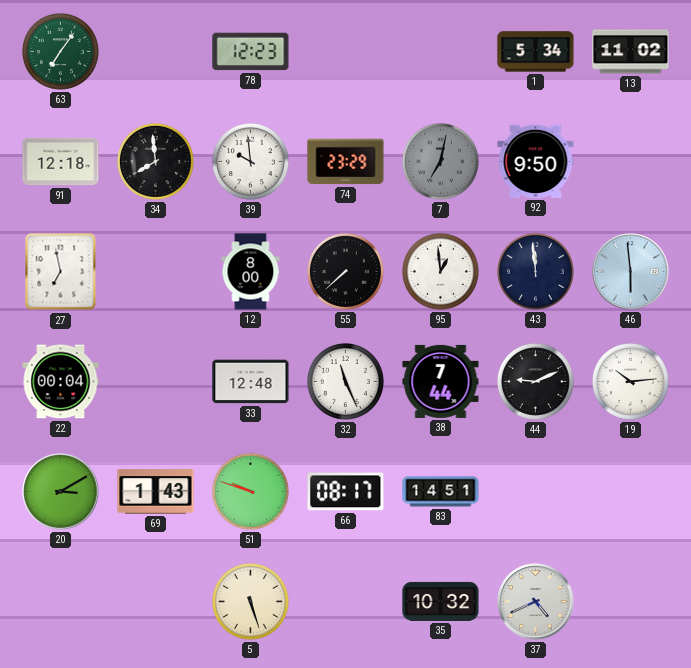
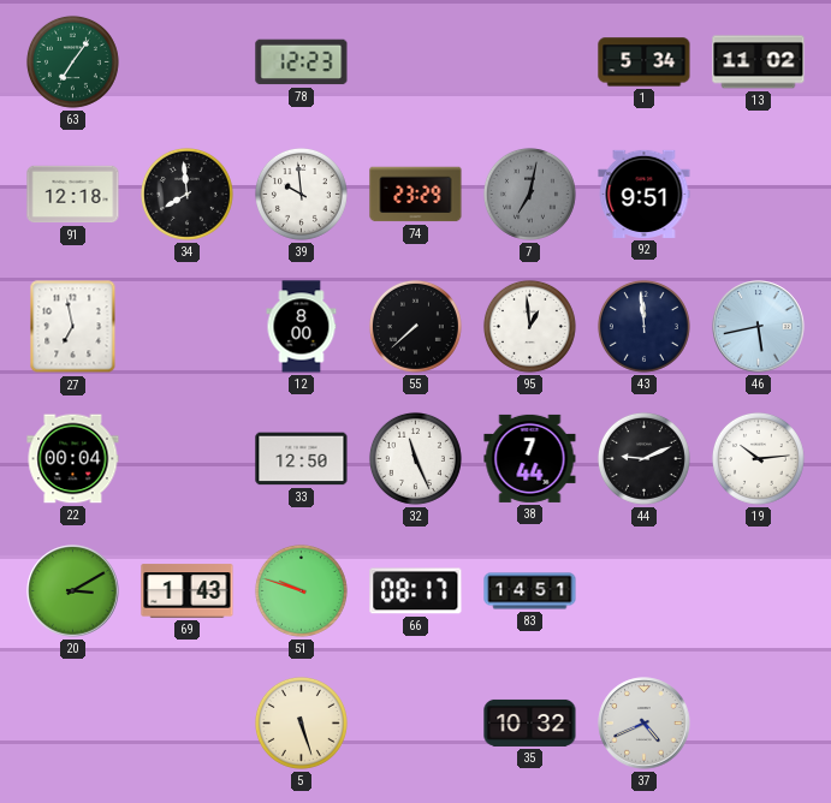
92: 9:50 -> 9:51
46: 5:59 -> 5:43
33: 12:48 -> 12:50
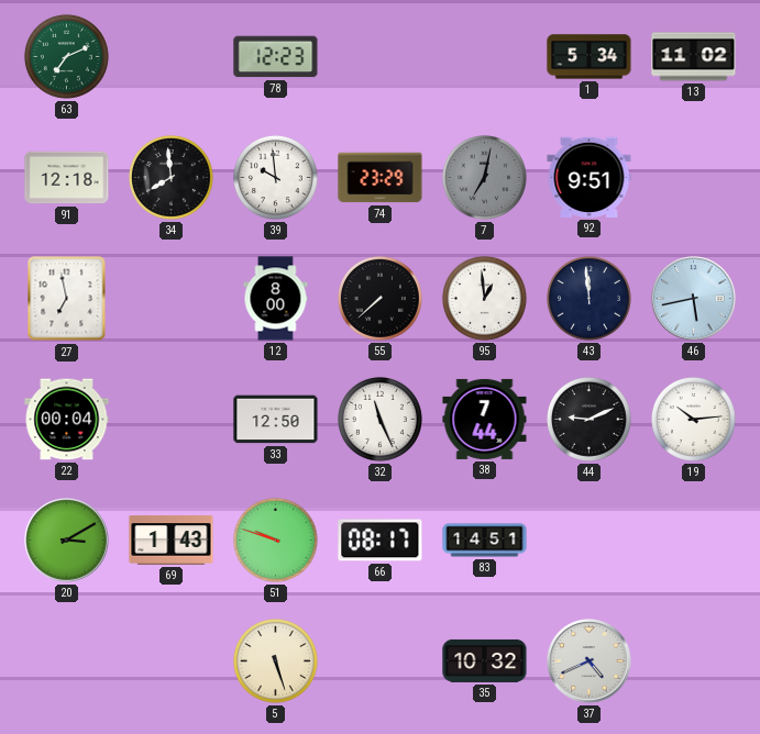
63: 7:06 -> 7:11
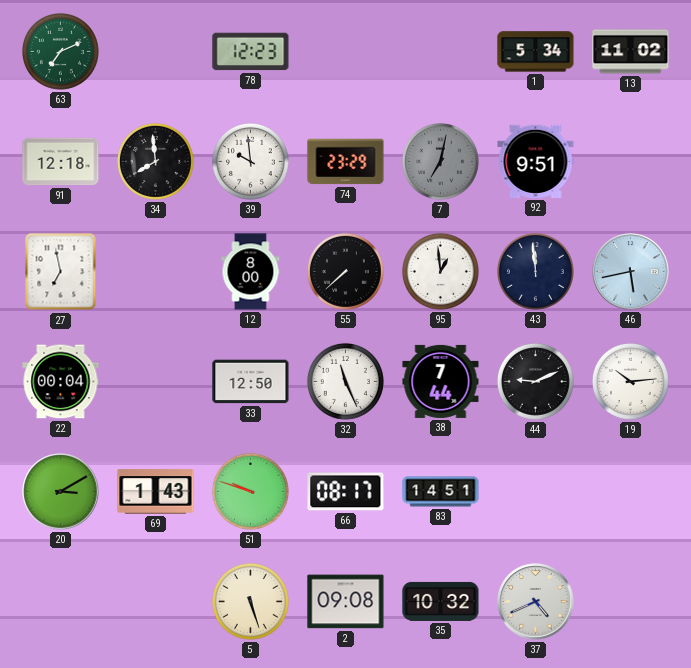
2: none -> 09:08
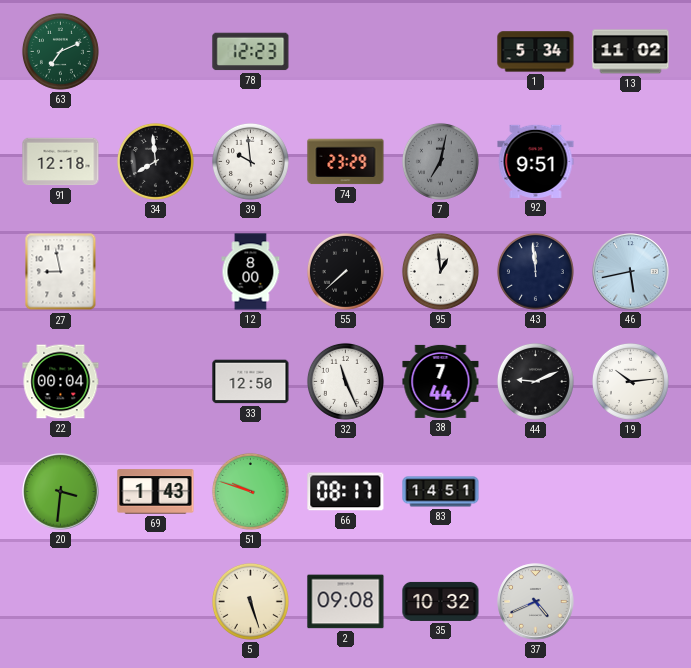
27: 6:58 -> 8:58
20: 3:10 -> 3:31
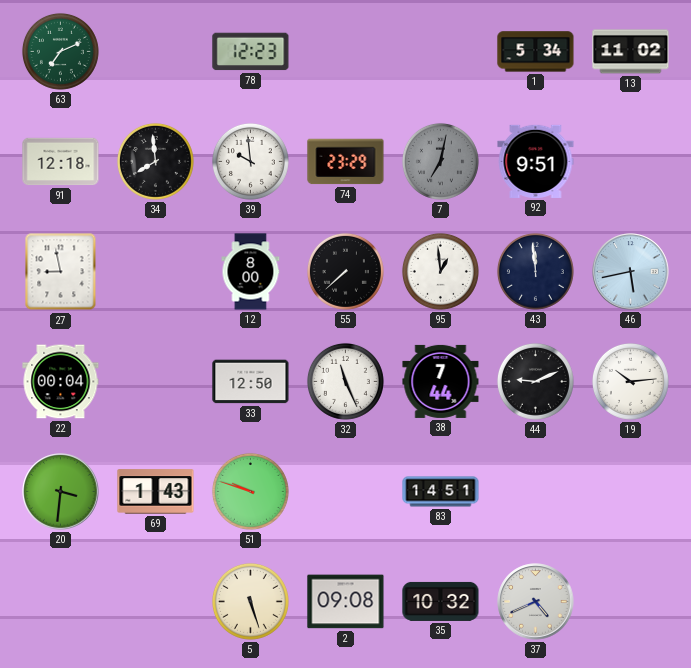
66: 08:17 -> none
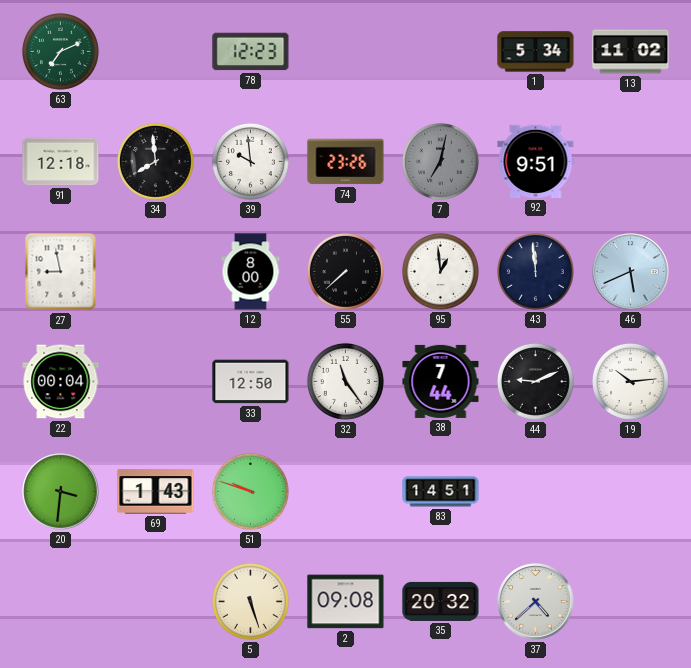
74: 23:29 -> 23:26
46: 5:43 -> 5:41
32: 11:26 -> 11:24
35: 10:32 -> 20:32
37: 4:41 -> 4:38
